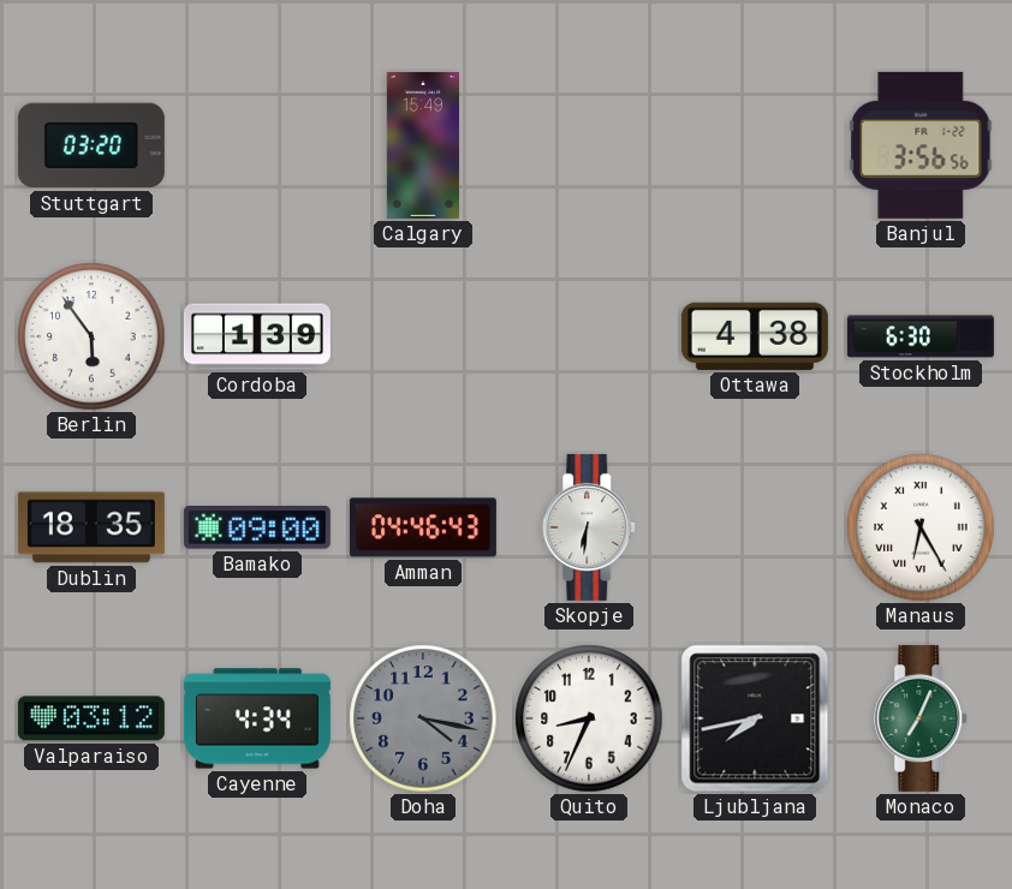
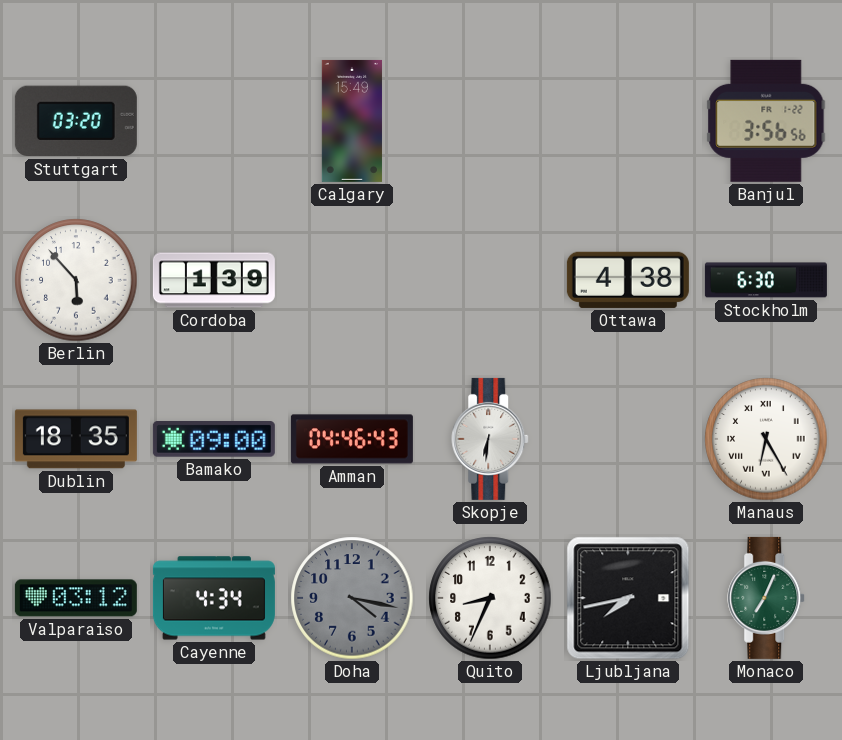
Berlin: 5:54 -> 5:53
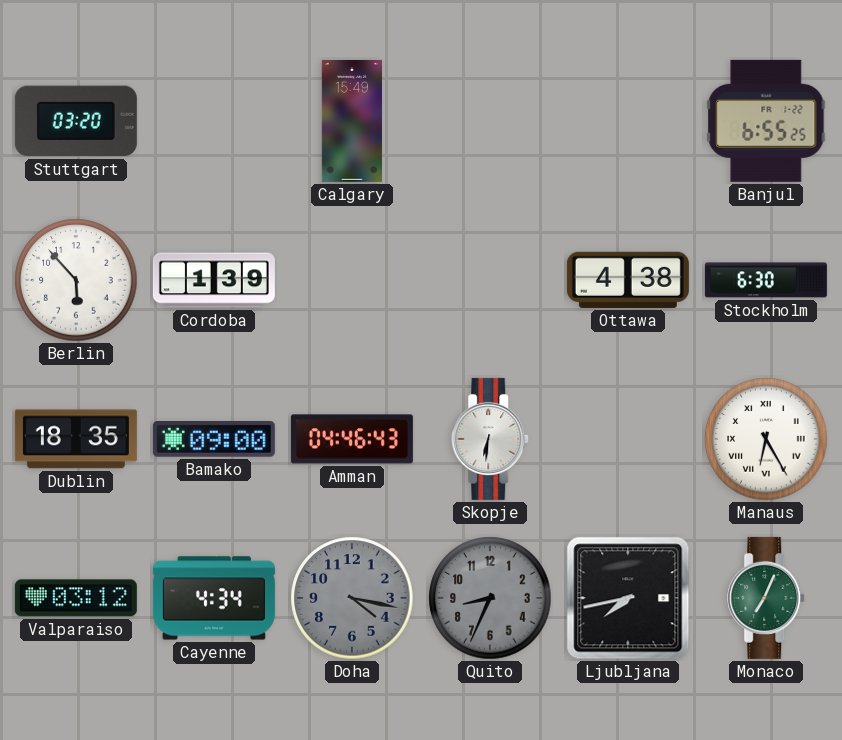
Banjul: 3:56 -> 6:55
Quito dial: white -> grey
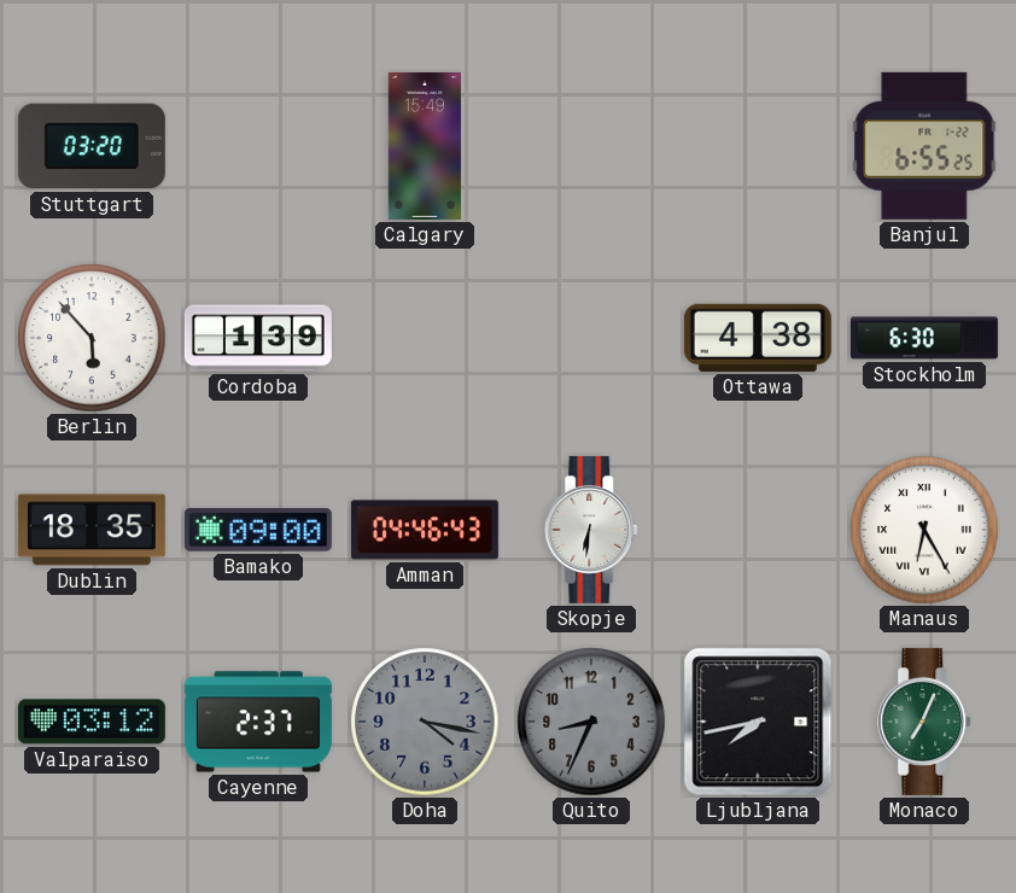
Cayenne: 4:34 -> 2:37
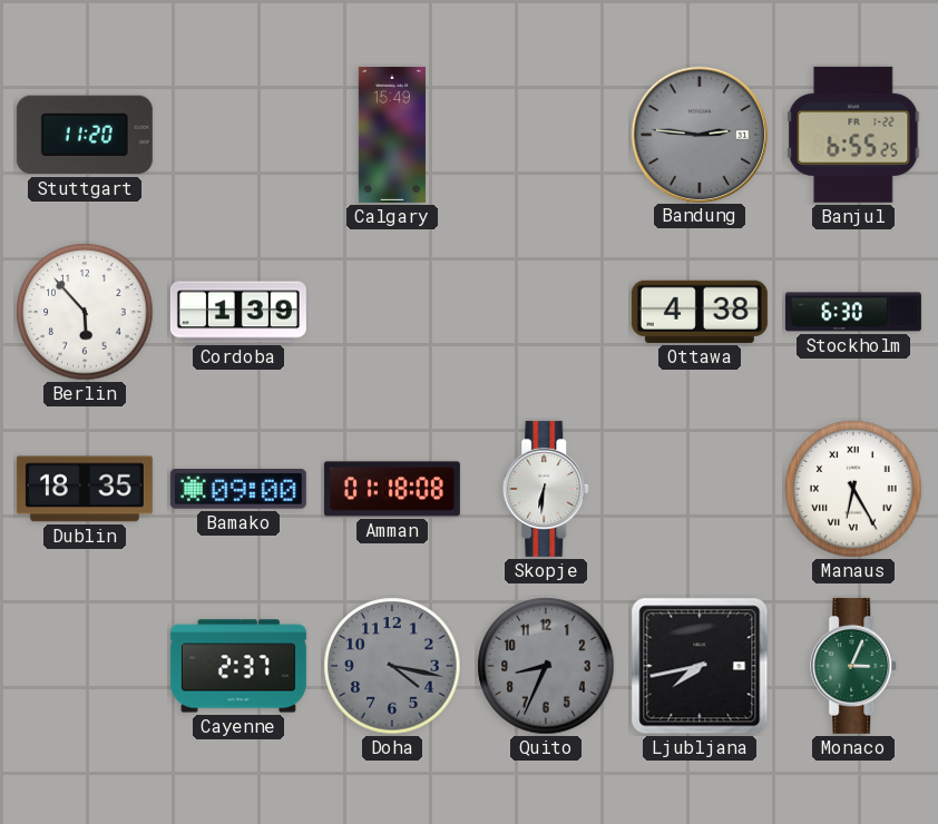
Stuttgart: 03:20 -> 11:20
Bandung: none -> 2:46
Amman: 04:46 -> 01:18
Valparaiso: 03:12 -> none
Monaco: 7:04 -> 3:04
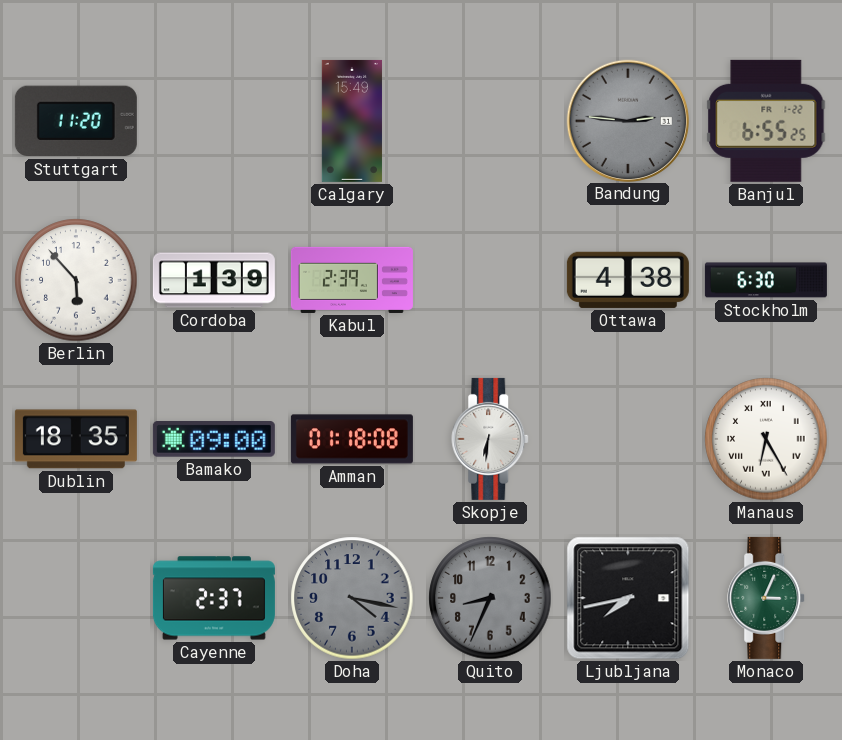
Kabul: none -> 2:39
